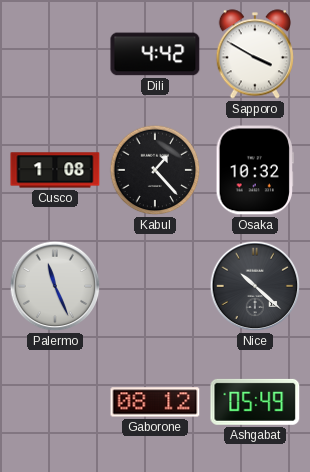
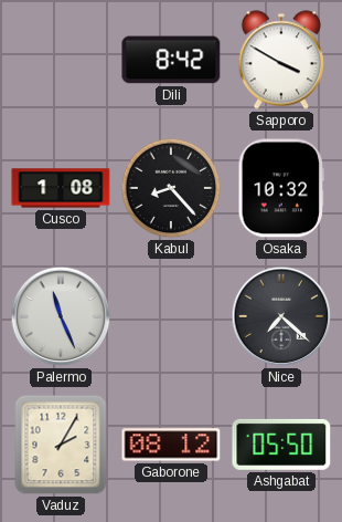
Dili: 4:42 -> 8:42
Kabul: 1:23 -> 8:23
Nice: 10:22 -> 7:22
Vaduz: none -> 2:05
Ashgabat: 05:49 -> 05:50
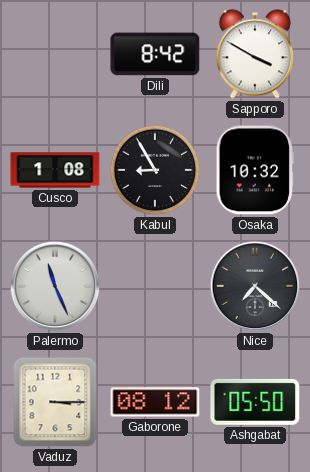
Kabul: 8:23 -> 8:55
Vaduz: 2:05 -> 3:15
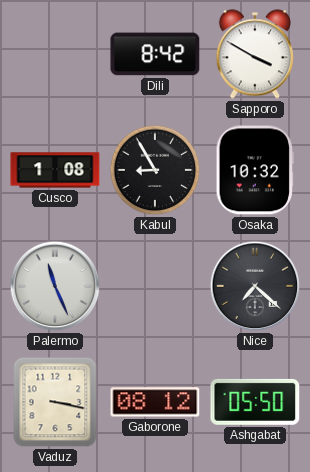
Vaduz: 3:15 -> 3:17
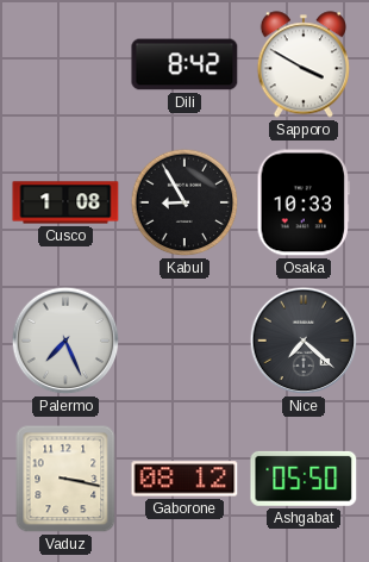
Osaka: 10:32 -> 10:33
Palermo: 11:26 -> 7:26
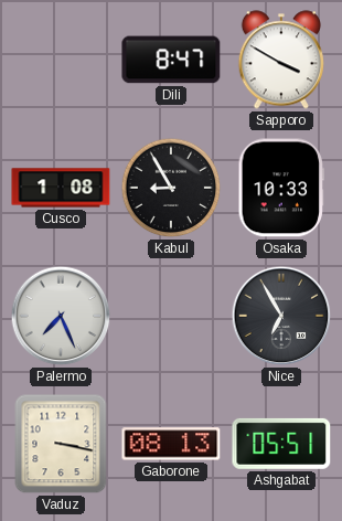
Dili: 8:42 -> 8:47
Nice: 7:22 -> 6:55
Gaborone: 08:12 -> 08:13
Ashgabat: 05:50 -> 05:51
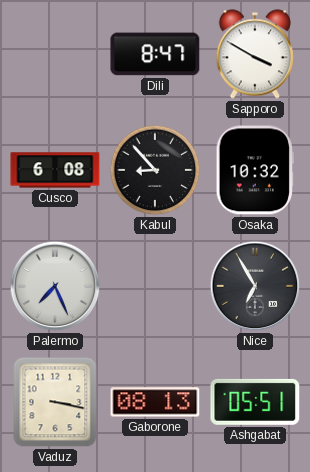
Cusco: 1:08 -> 6:08
Kabul: 8:55 -> 8:53
Osaka: 10:33 -> 10:32
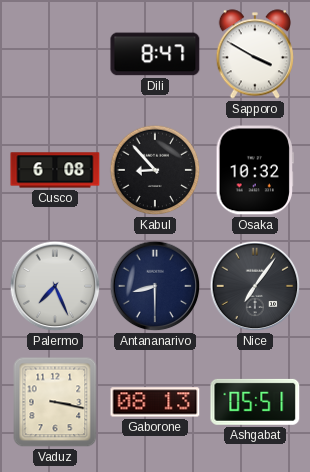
Antananarivo: none -> 8:30
Nice: 6:55 -> 7:06
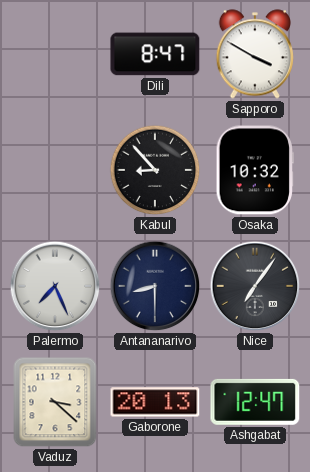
Cusco: 6:08 -> none
Vaduz: 3:17 -> 3:22
Gaborone: 08:13 -> 20:13
Ashgabat: 05:51 -> 12:47
